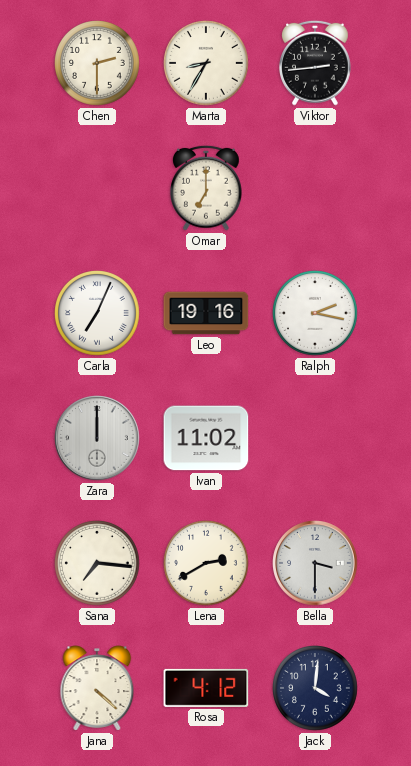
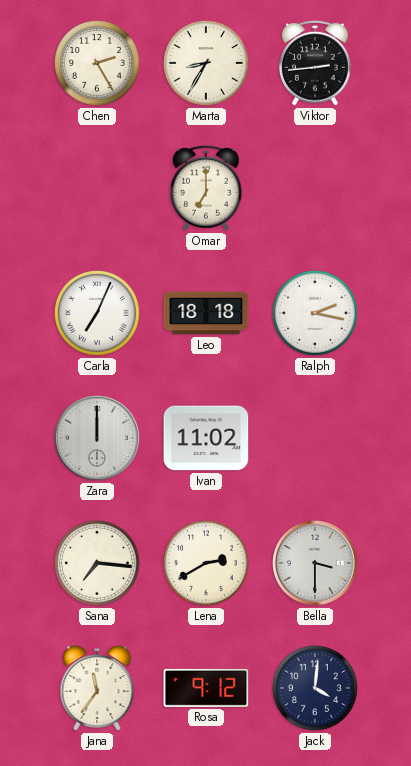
Chen: 2:30 -> 2:25
Leo: 19:16 -> 18:18
Jana: 4:22 -> 11:36
Rosa: 4:12 -> 9:12
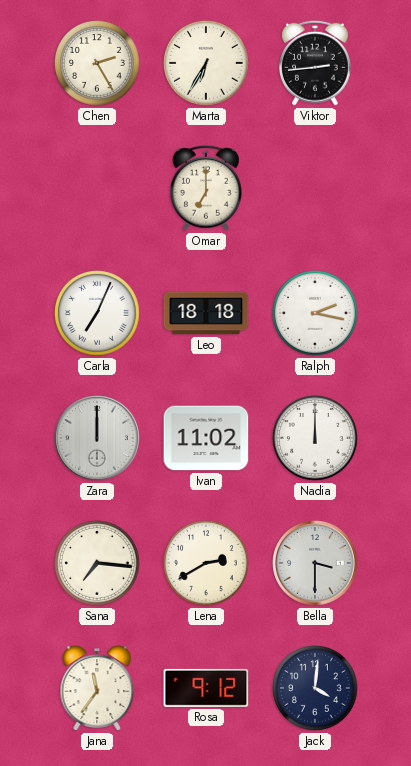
Marta: 8:35 -> 6:35
Nadia: none -> 12:00
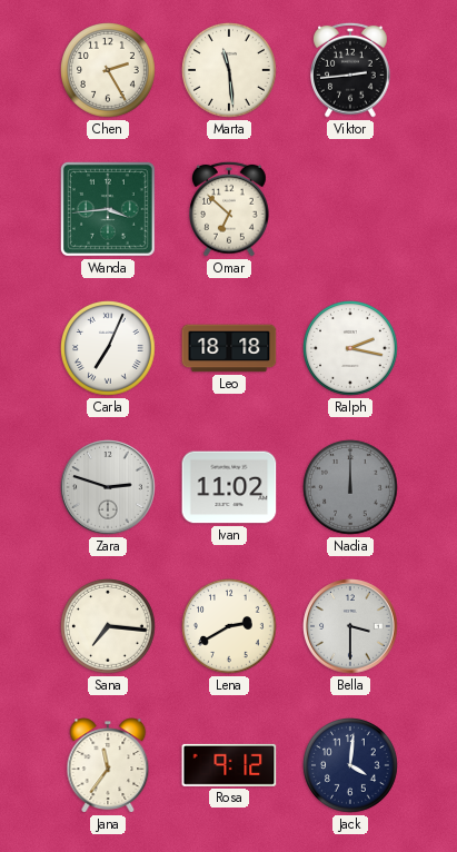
Marta: 6:35 -> 11:29
Wanda: none -> 3:44
Omar: 7:00 -> 6:52
Zara: 12:00 -> 2:48
Nadia dial: white -> grey
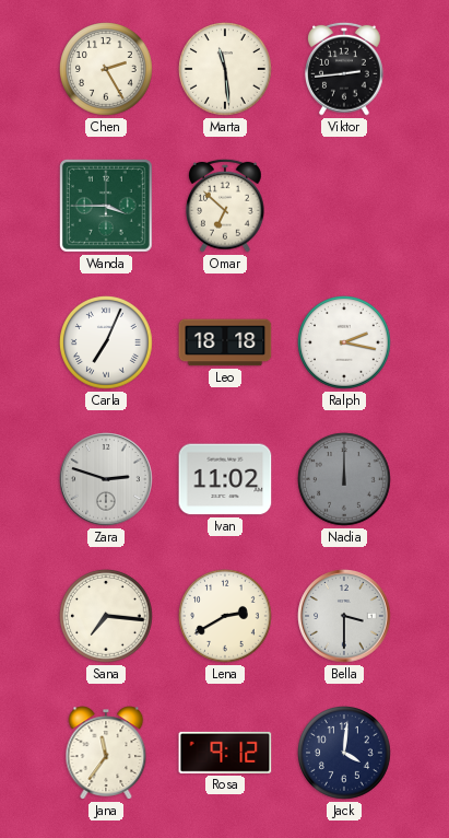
Wanda: 3:44 -> 3:45
